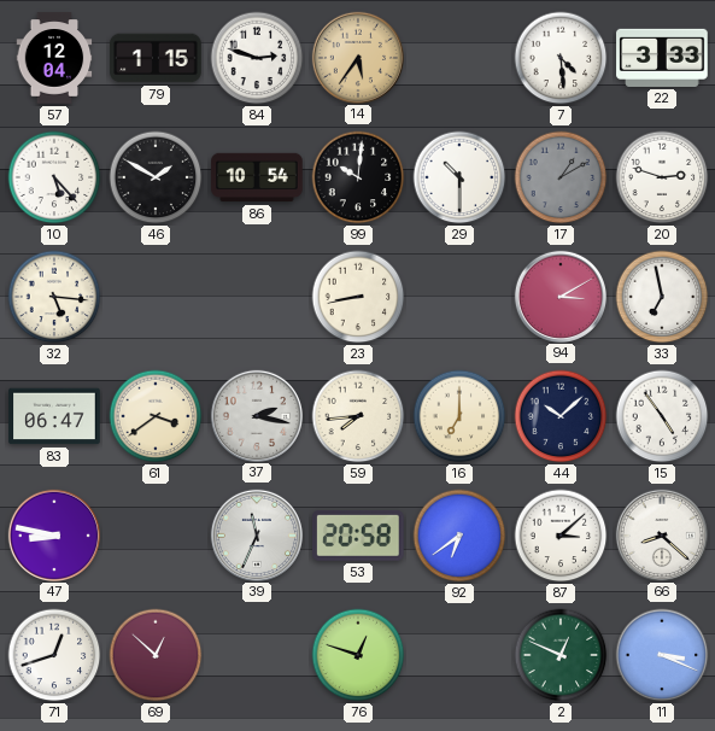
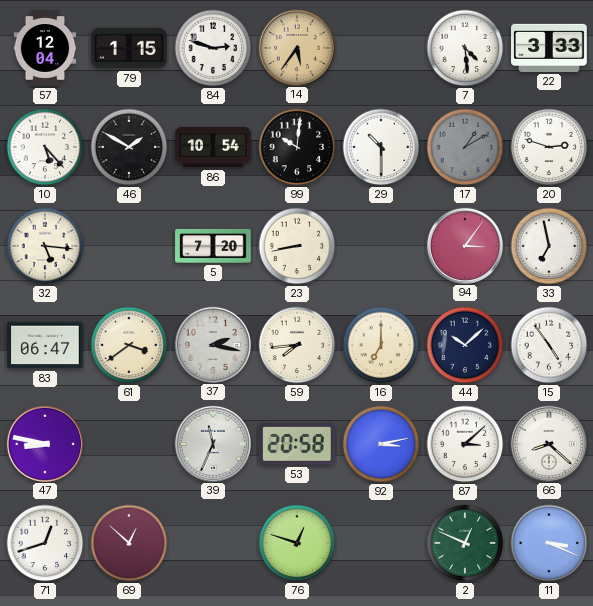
5: none -> 7:20
94: 3:10 -> 3:06
92: 6:39 -> 3:13
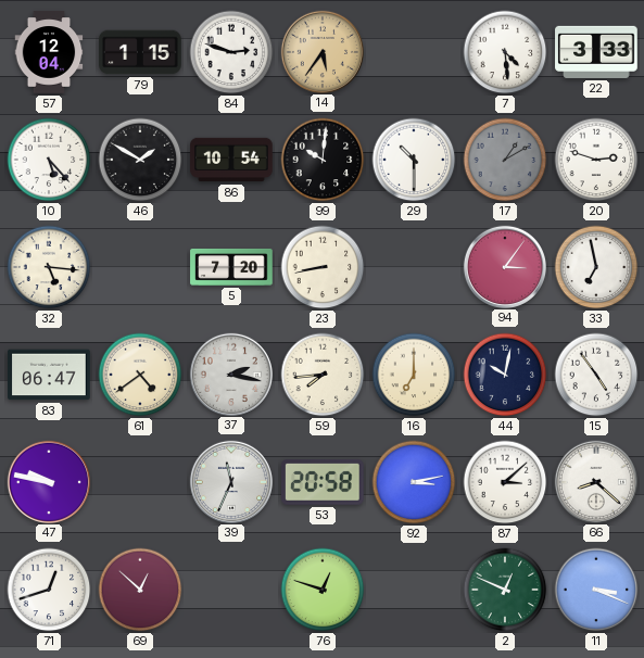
61: 3:39 -> 4:39
44: 10:08 -> 10:02
47: 8:47 -> 9:47
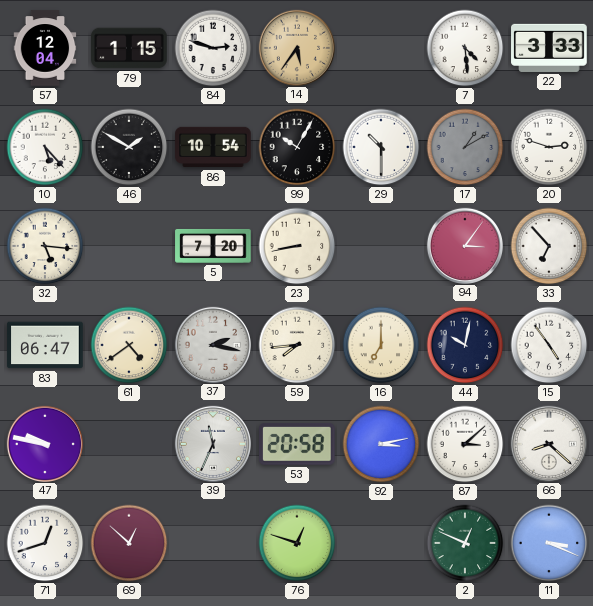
99: 10:01 -> 10:05
33: 6:58 -> 6:53
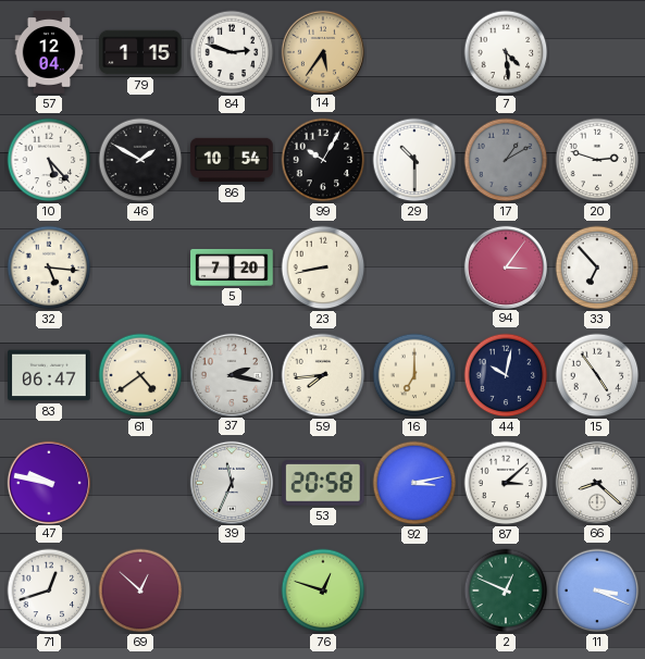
22: 3:33 -> none
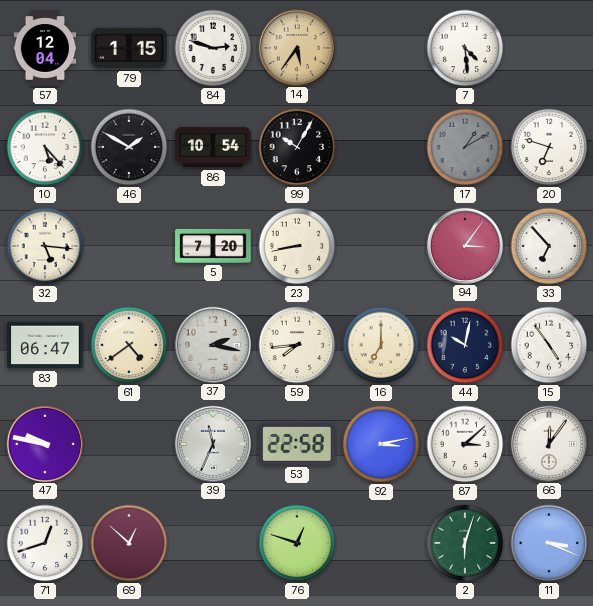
29: 10:30 -> none
20: 2:48 -> 6:48
53: 20:58 -> 22:58
66: 8:22 -> 12:06
2: 12:49 -> 6:03
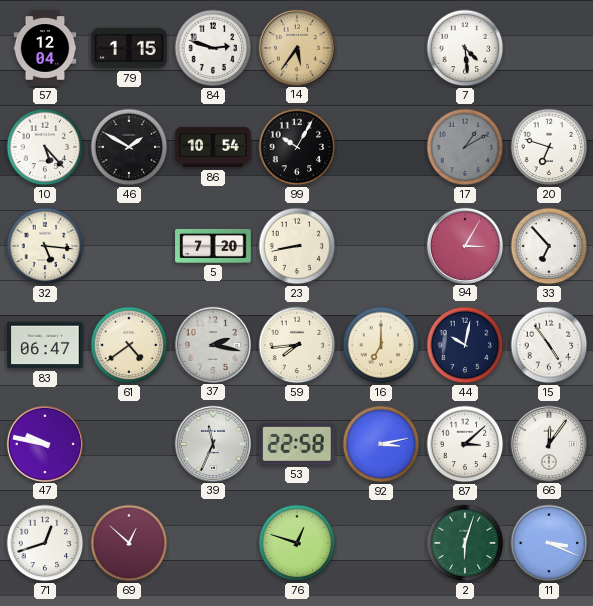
94: 3:06 -> 3:05
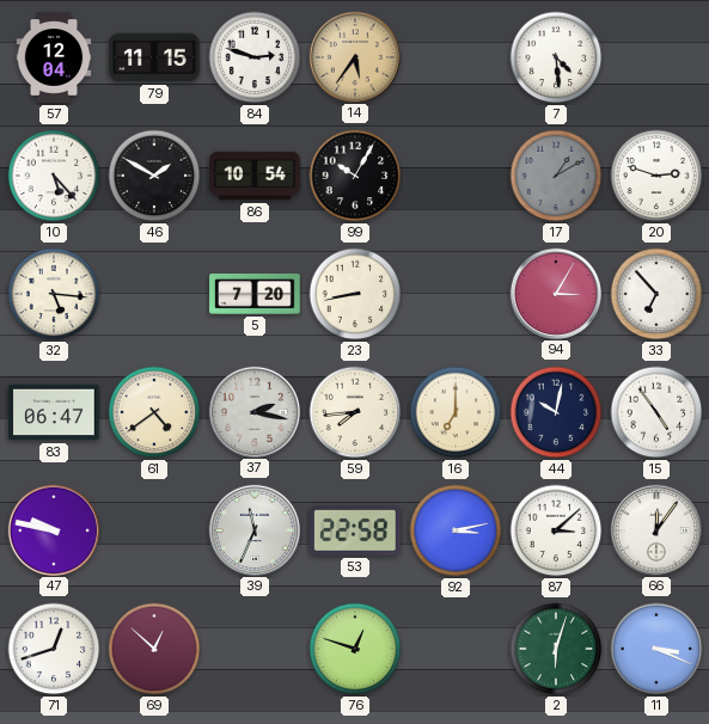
79: 1:15 -> 11:15
20: 6:48 -> 2:48
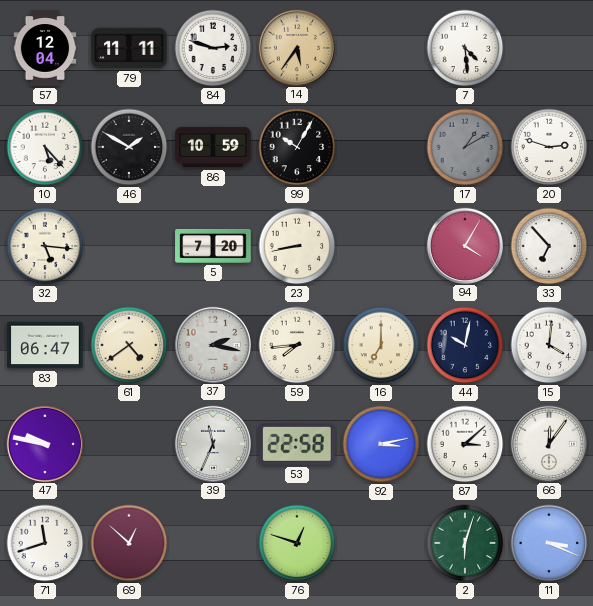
79: 11:15 -> 11:11
86: 10:54 -> 10:59
94: 3:05 -> 4:05
15: 4:54 -> 4:01
71: 12:42 -> 11:42
